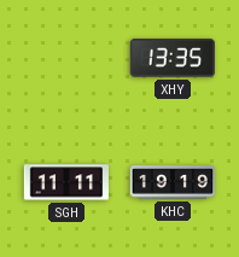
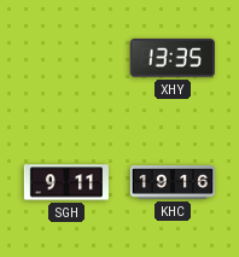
SGH: 11:11 -> 9:11
KHC: 19:19 -> 19:16
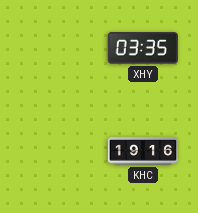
XHY: 13:35 -> 03:35
SGH: 9:11 -> none
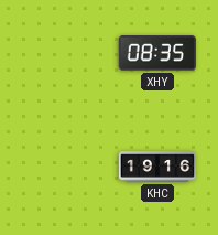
XHY: 03:35 -> 08:35
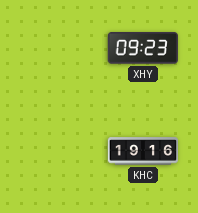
XHY: 08:35 -> 09:23
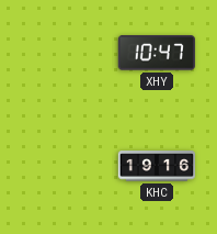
XHY: 09:23 -> 10:47
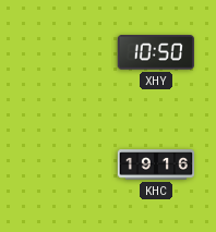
XHY: 10:47 -> 10:50
